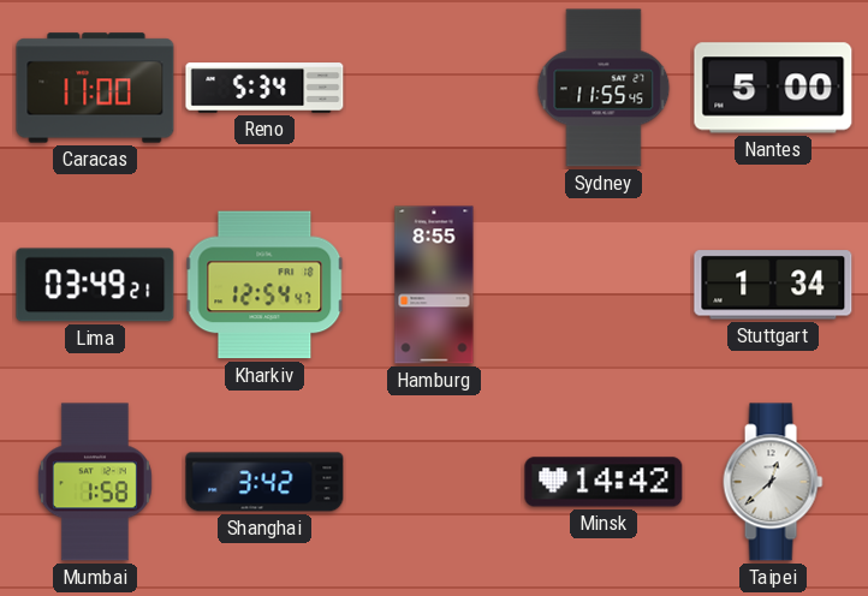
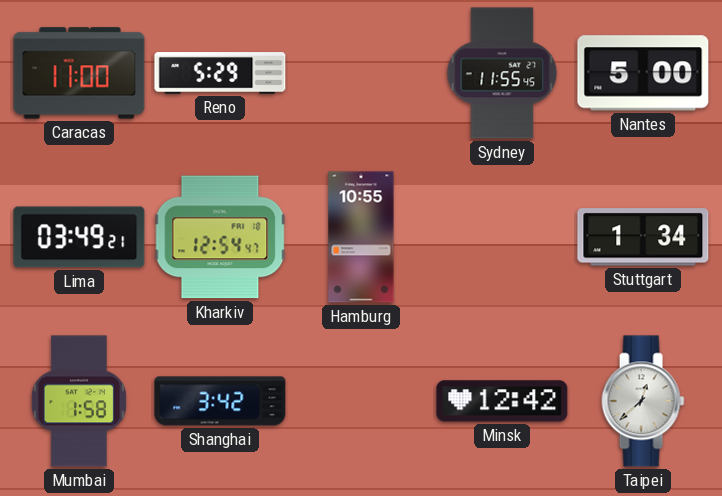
Reno: 5:34 -> 5:29
Hamburg: 8:55 -> 10:55
Minsk: 14:42 -> 12:42
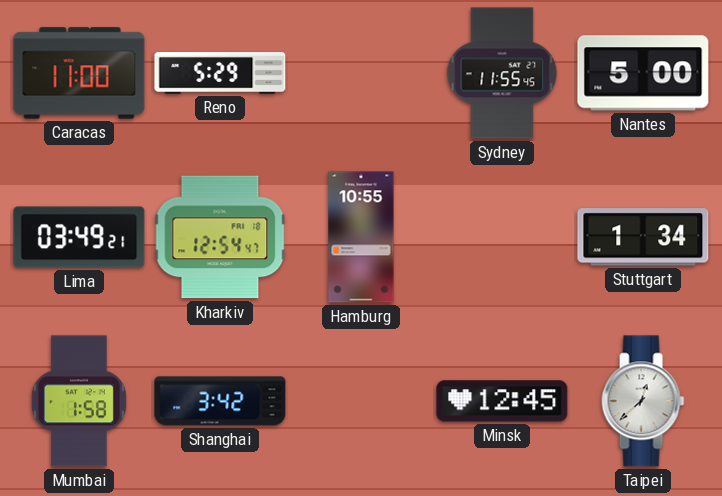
Minsk: 12:42 -> 12:45
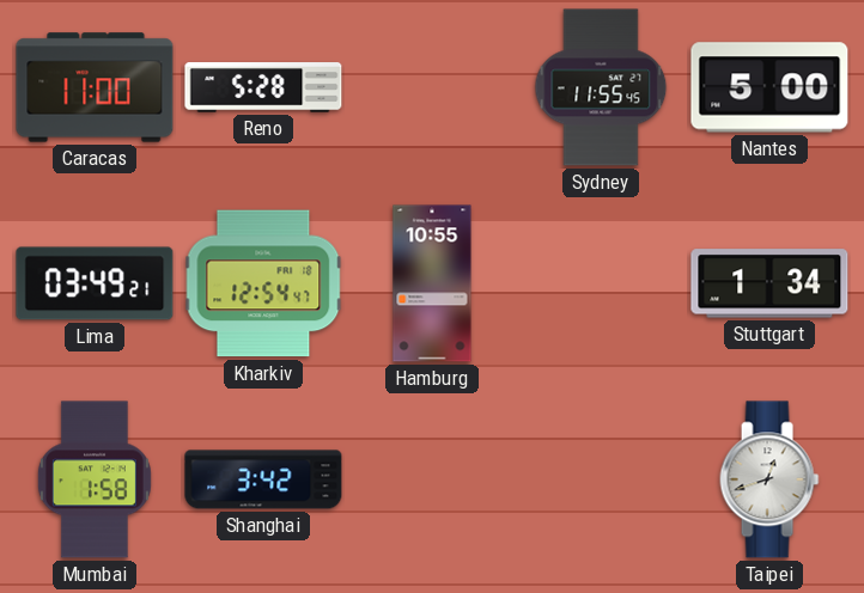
Reno: 5:29 -> 5:28
Minsk: 12:45 -> none
Taipei: 12:38 -> 12:42
